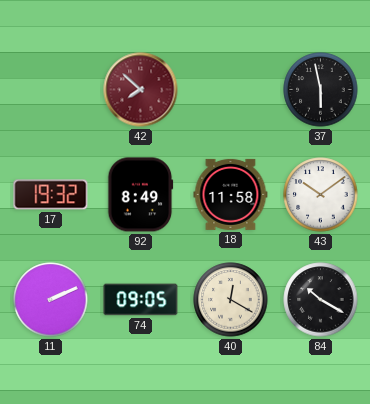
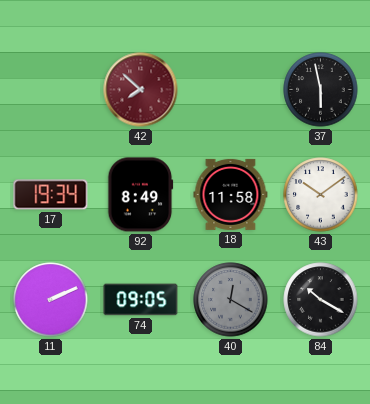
17: 19:32 -> 19:34
40 dial: cream -> grey
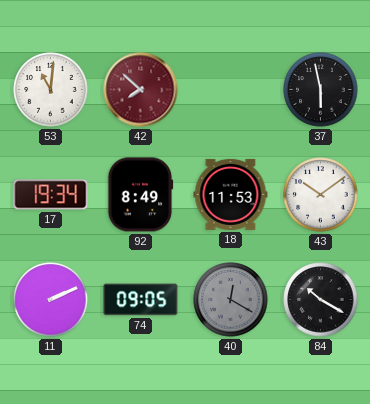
53: none -> 11:01
18: 11:58 -> 11:53
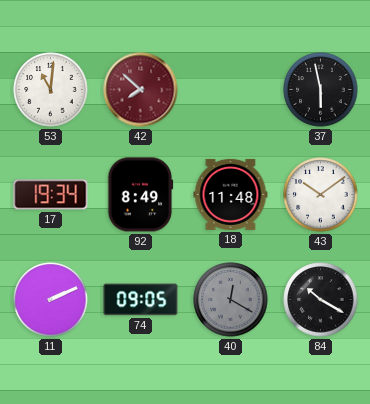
18: 11:53 -> 11:48
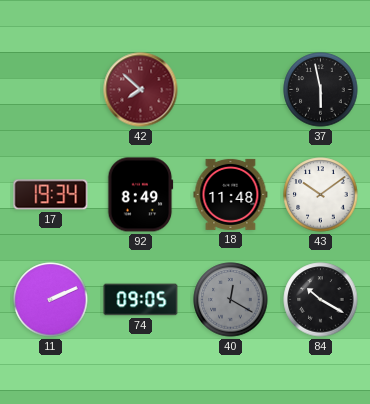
53: 11:01 -> none
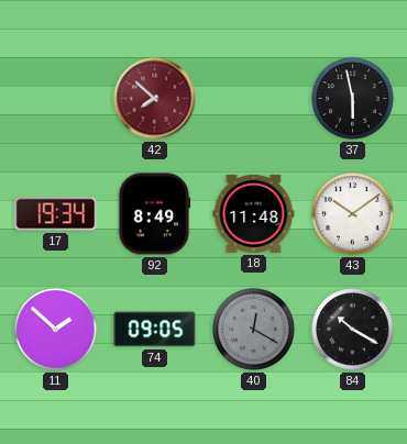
11: 2:11 -> 1:52
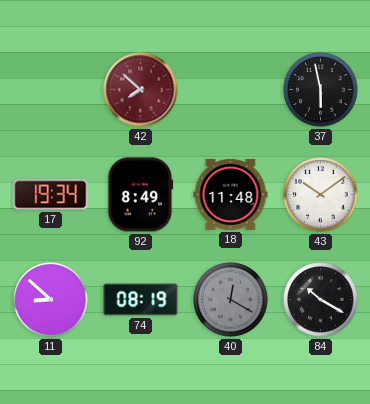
11: 1:52 -> 8:52
74: 09:05 -> 08:19
